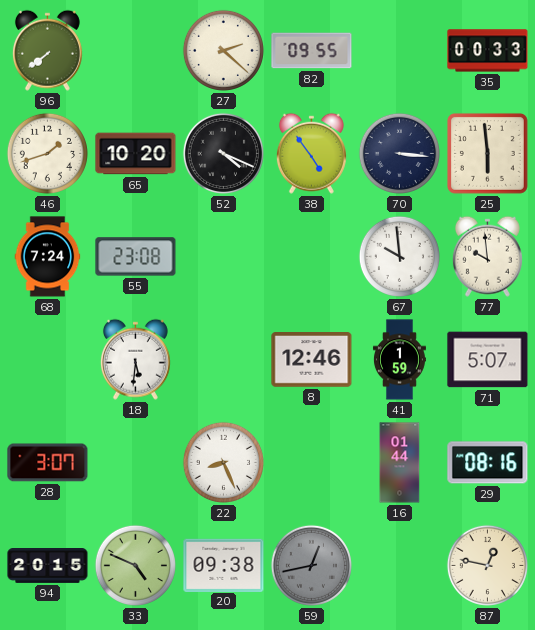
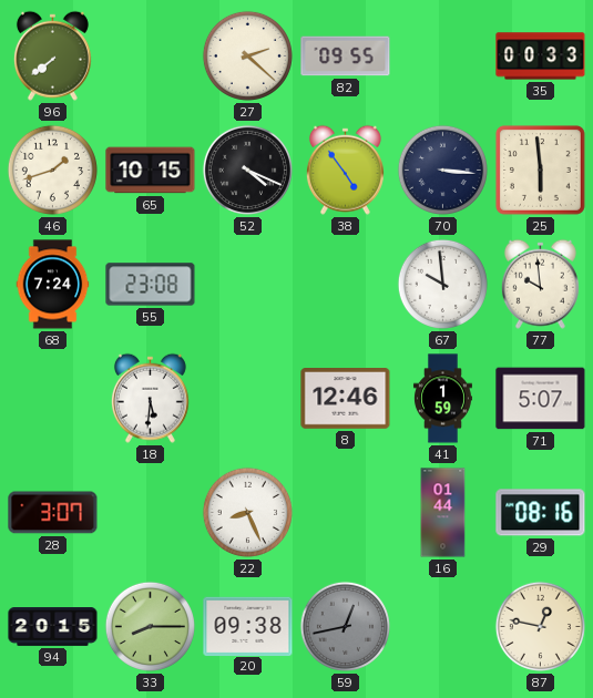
65: 10:20 -> 10:15
33: 4:49 -> 8:15
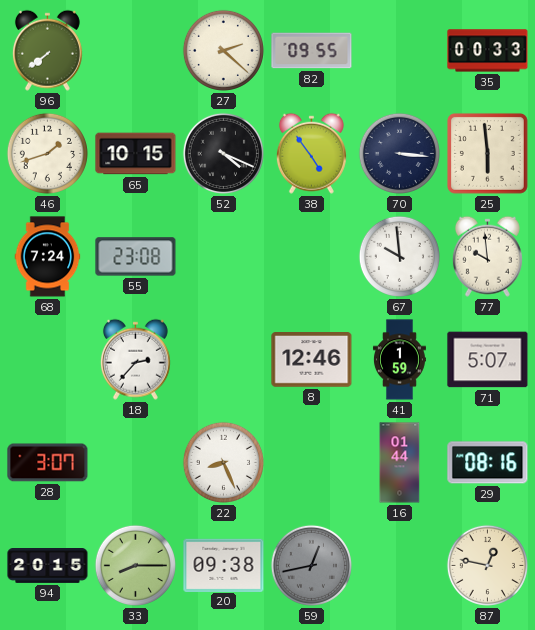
18: 5:31 -> 2:37
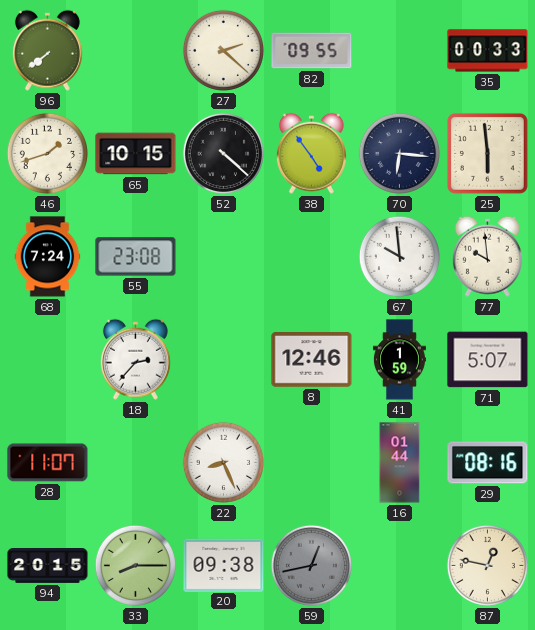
52: 4:19 -> 4:22
70: 3:16 -> 6:16
28: 3:07 -> 11:07
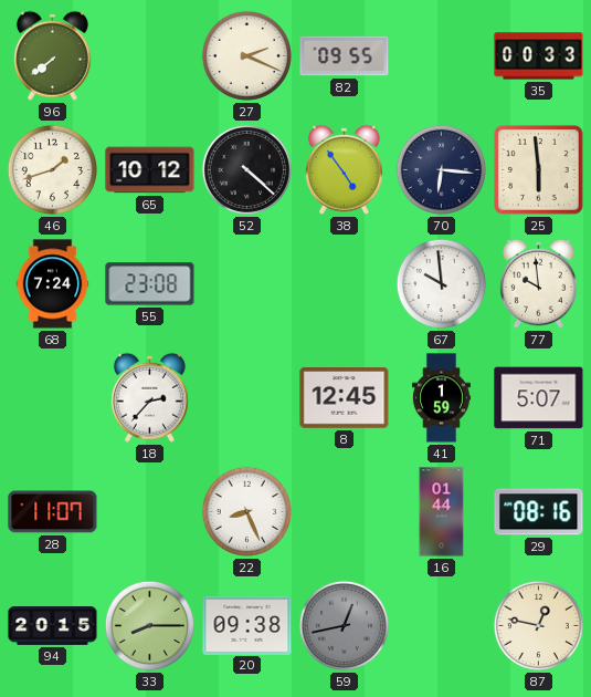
27: 2:22 -> 2:19
65: 10:15 -> 10:12
8: 12:46 -> 12:45
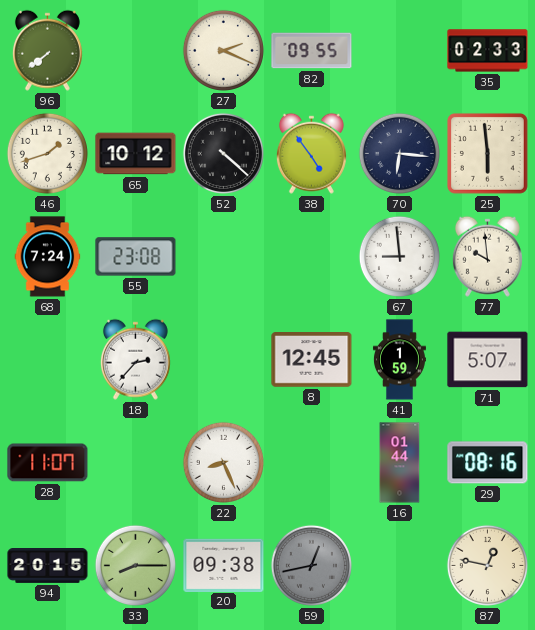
35: 00:33 -> 02:33
67: 9:59 -> 8:59
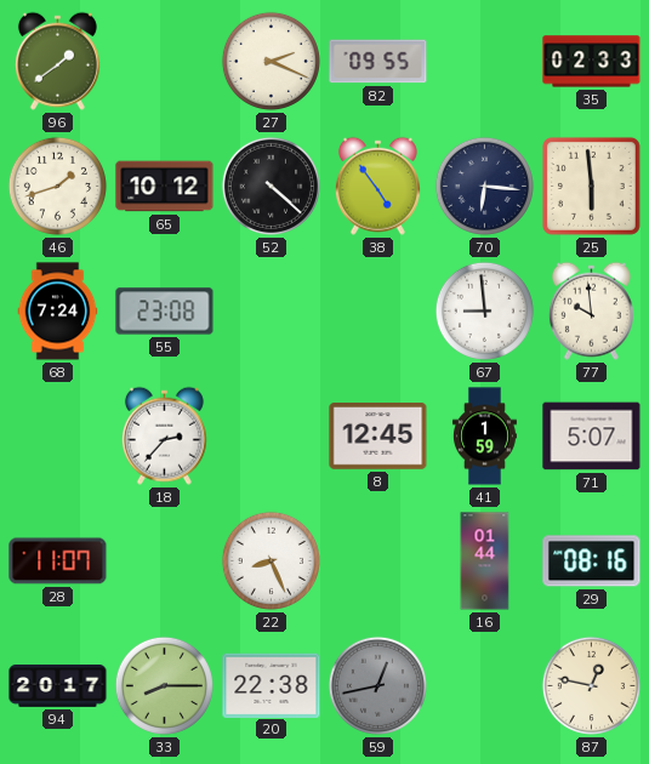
96: 7:39 -> 1:39
94: 20:15 -> 20:17
20: 09:38 -> 22:38
